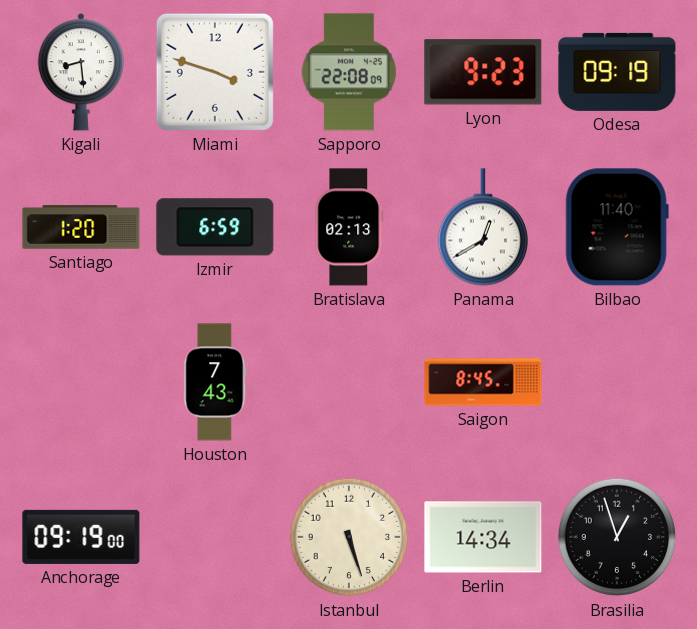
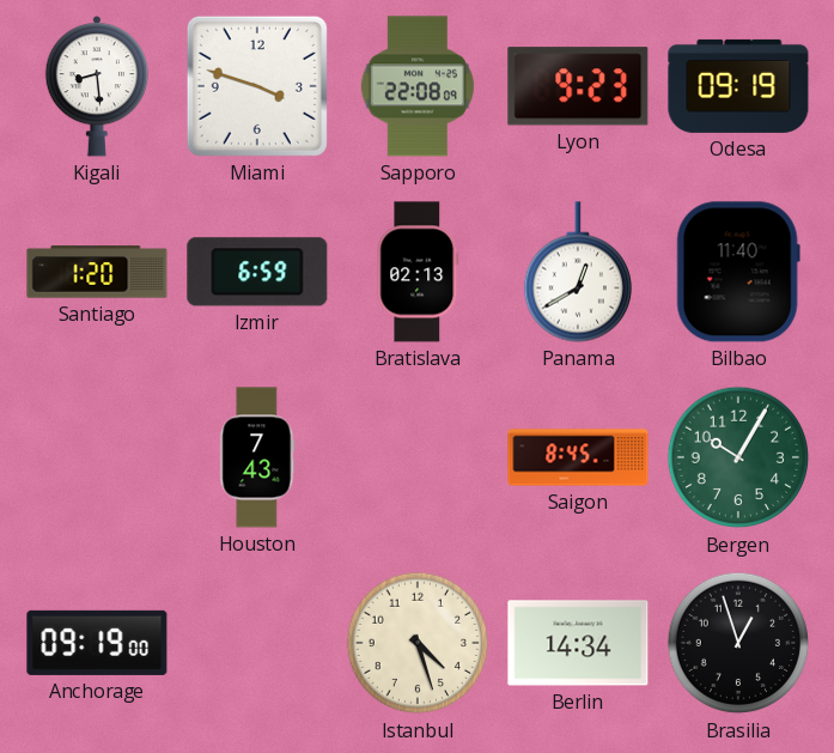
Bergen: none -> 10:05
Istanbul: 5:27 -> 4:27
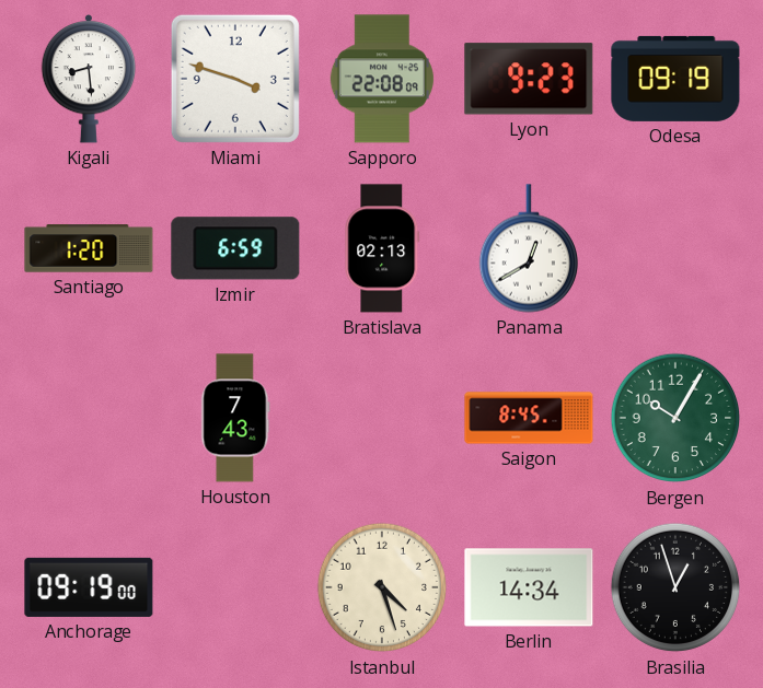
Bilbao: 11:40 -> none
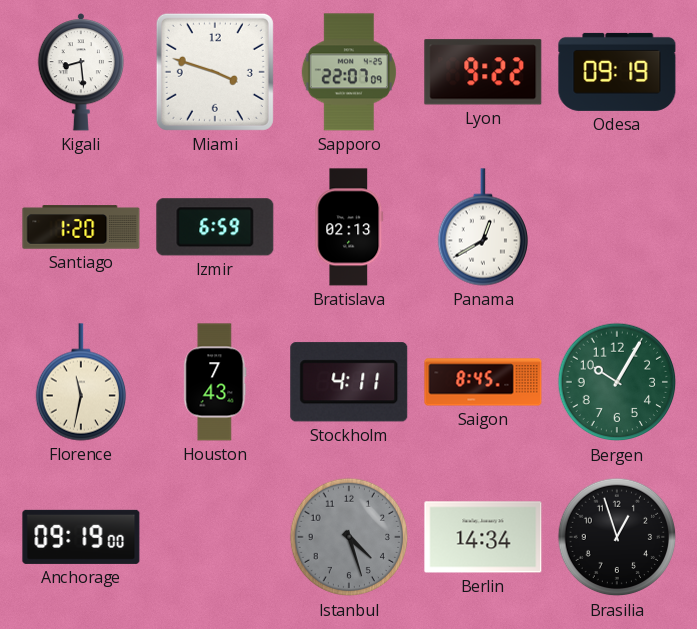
Sapporo: 22:08 -> 22:07
Lyon: 9:23 -> 9:22
Florence: none -> 11:32
Stockholm: none -> 4:11
Istanbul dial: cream -> grey
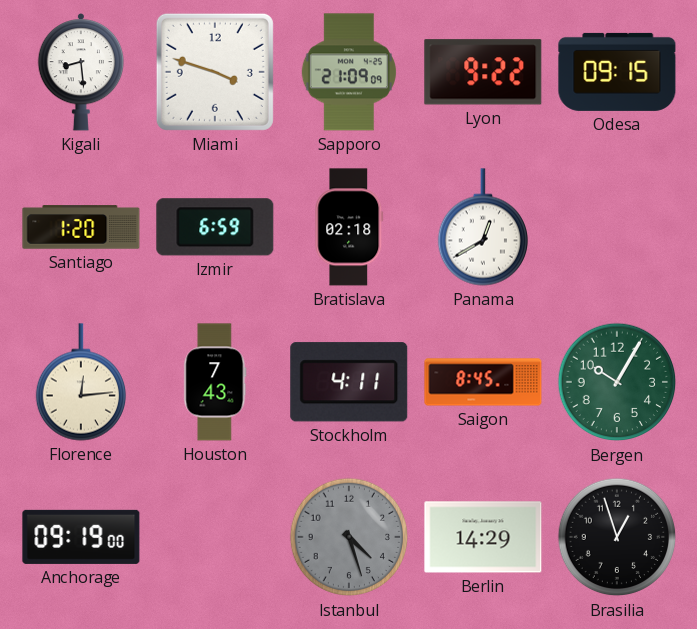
Sapporo: 22:07 -> 21:09
Odesa: 09:19 -> 09:15
Bratislava: 02:13 -> 02:18
Florence: 11:32 -> 12:14
Berlin: 14:34 -> 14:29
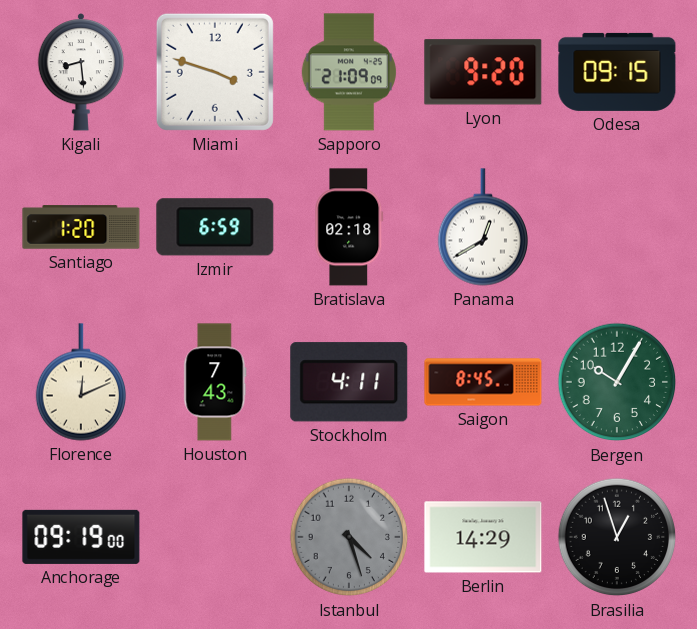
Lyon: 9:22 -> 9:20
Florence: 12:14 -> 12:11
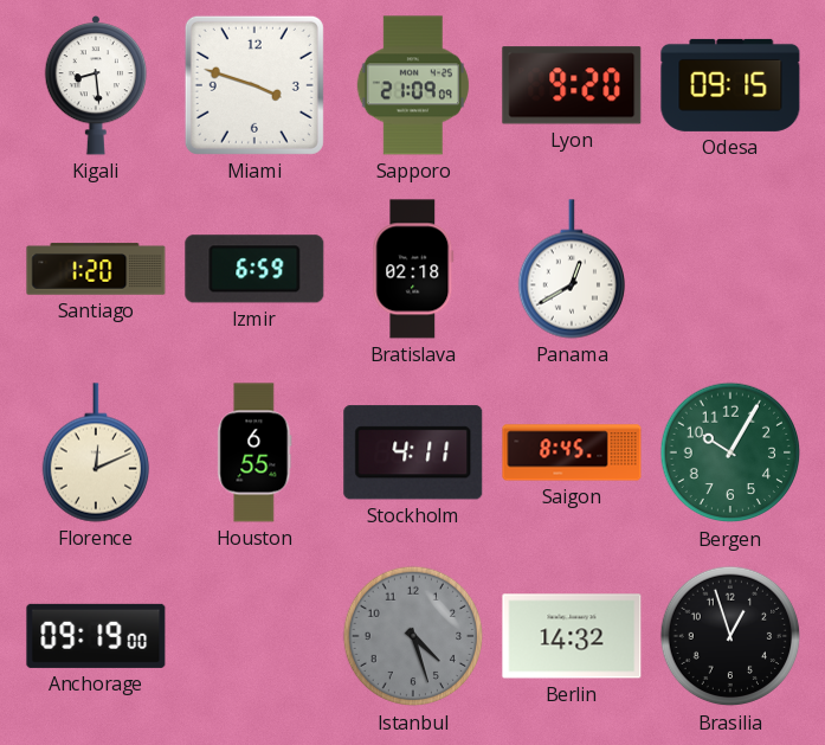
Houston: 7:43 -> 6:55
Berlin: 14:29 -> 14:32
